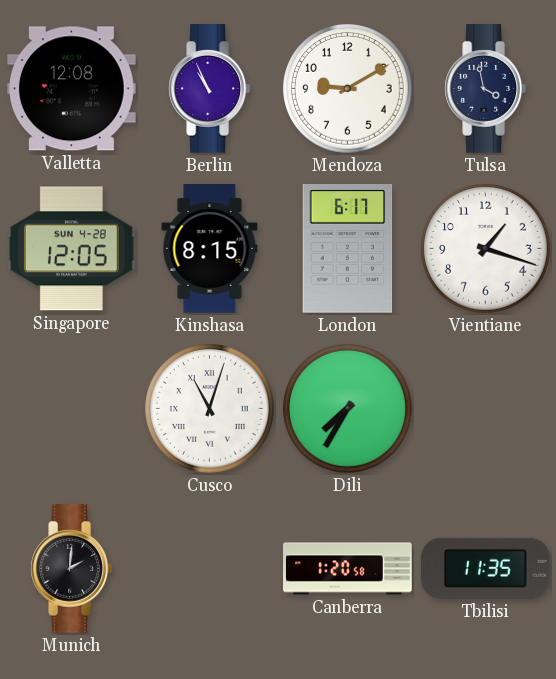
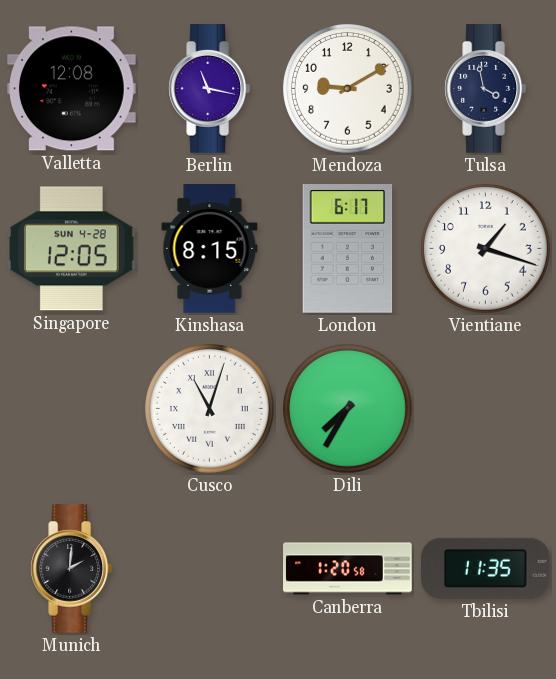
Berlin: 10:56 -> 11:17
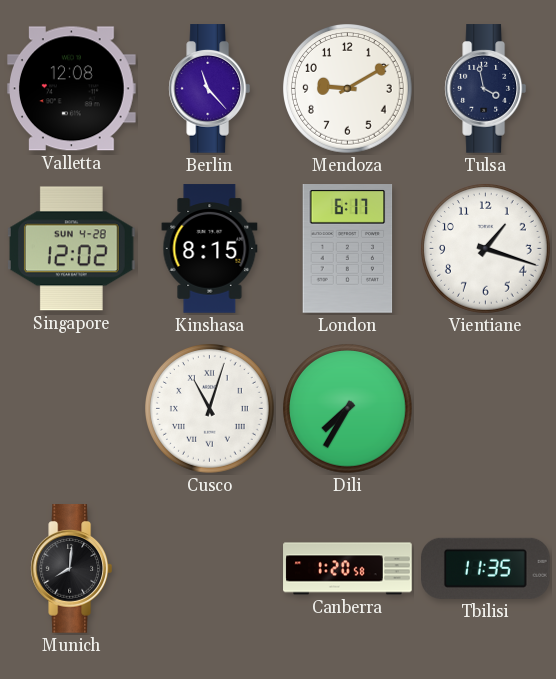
Berlin: 11:17 -> 11:23
Singapore: 12:05 -> 12:02
Munich: 2:01 -> 8:01
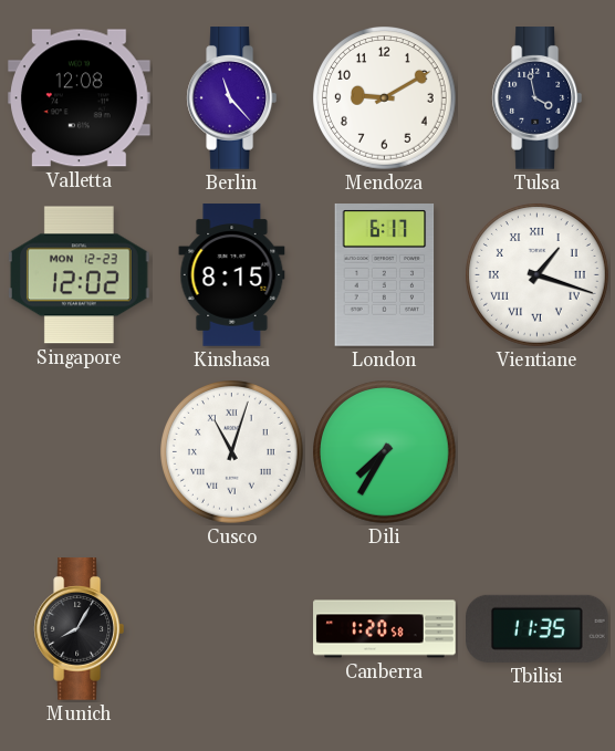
Singapore date: SUN 4-28 -> MON 12-23
Vientiane numerals: Arabic -> Roman
Munich: 8:01 -> 8:05
